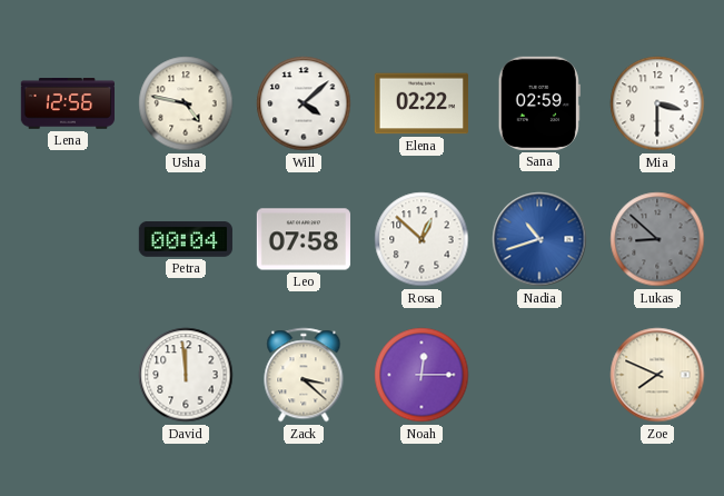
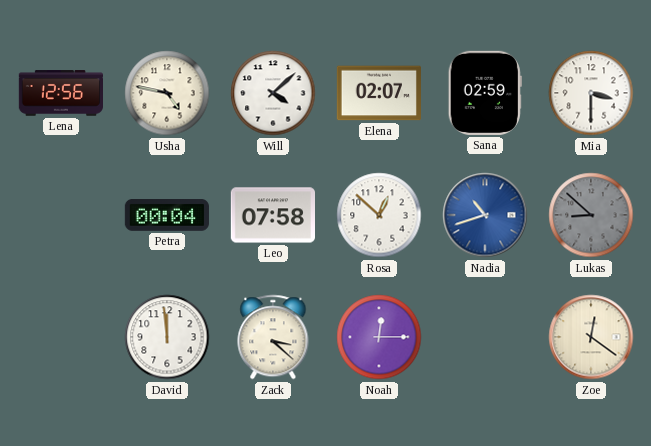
Elena: 02:22 -> 02:07
Zoe: 7:49 -> 12:21
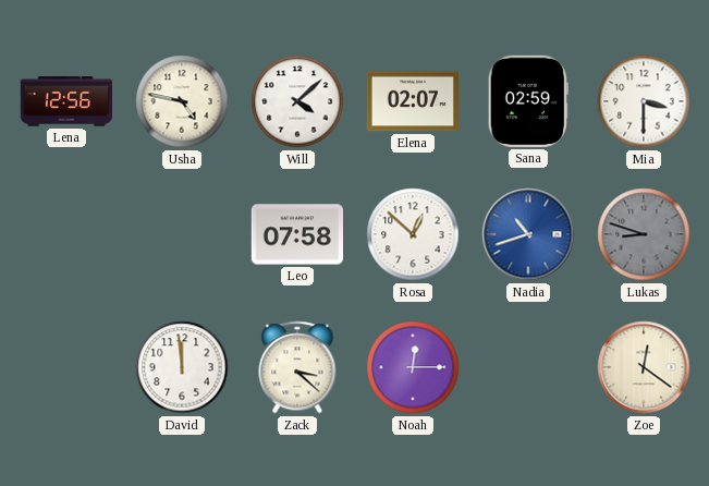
Petra: 00:04 -> none
Lukas: 8:52 -> 8:48
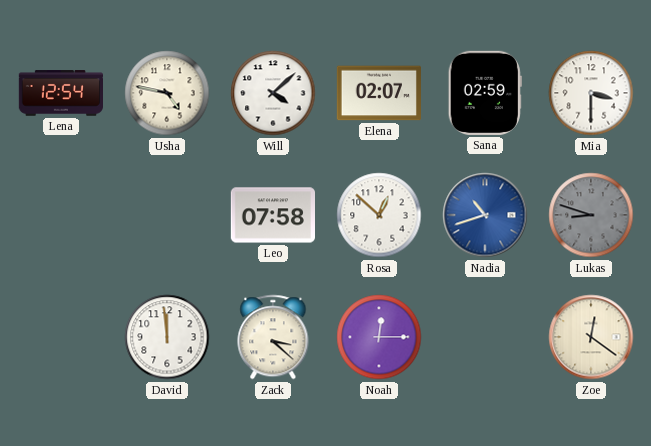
Lena: 12:56 -> 12:54
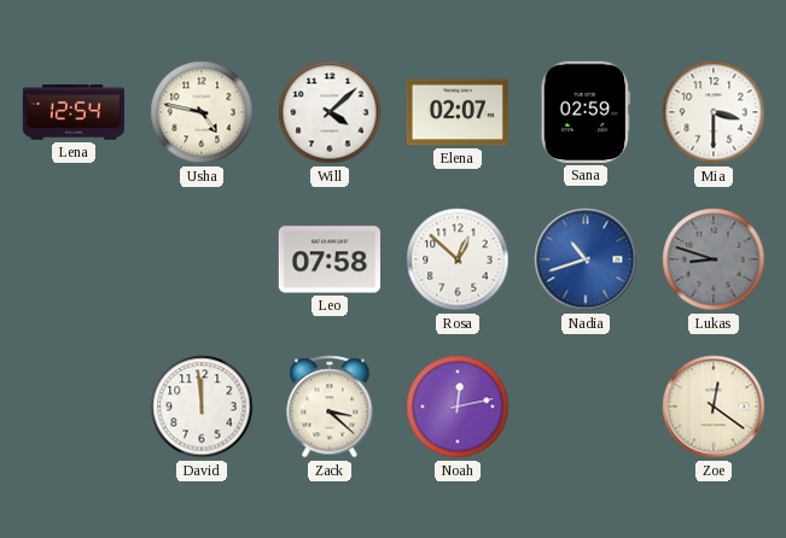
Noah: 12:15 -> 12:13
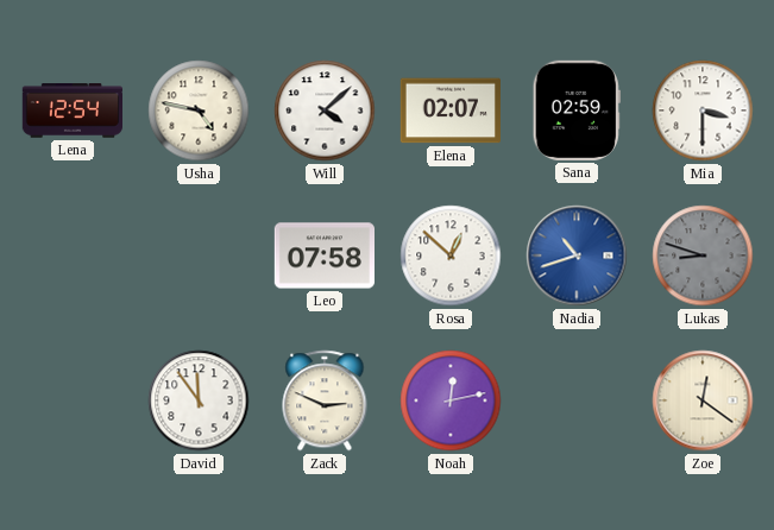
David: 11:59 -> 11:54
Zack: 3:22 -> 2:49
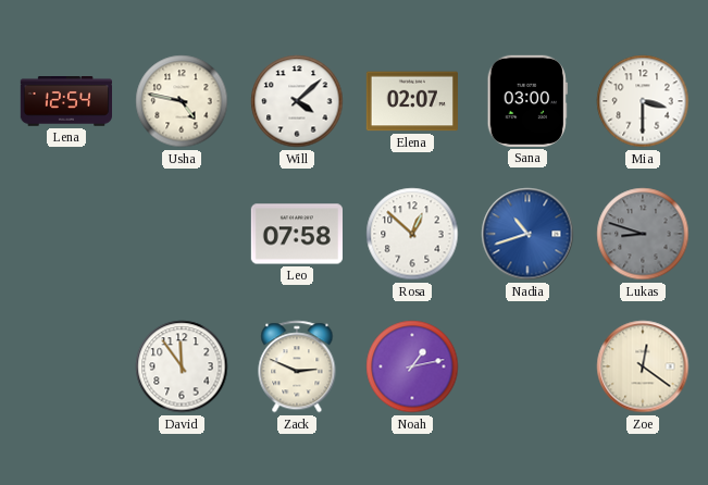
Sana: 02:59 -> 03:00
Noah: 12:13 -> 1:13
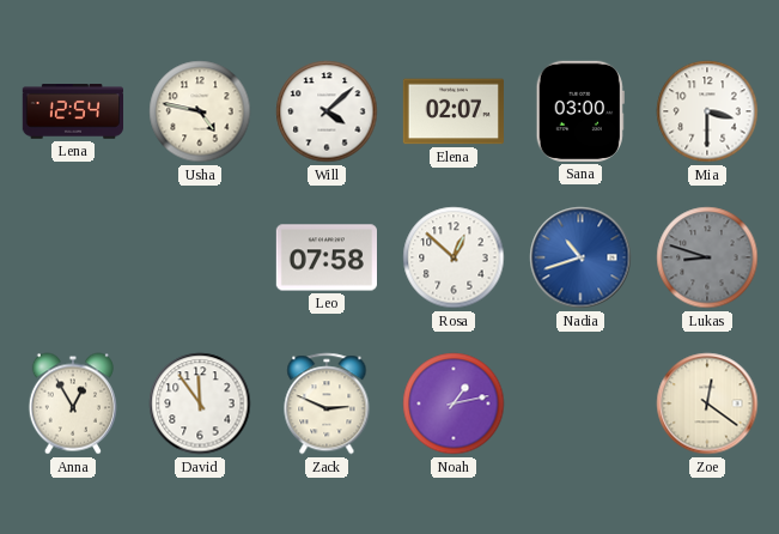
Anna: none -> 12:55
